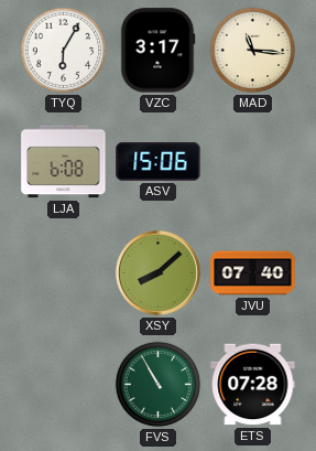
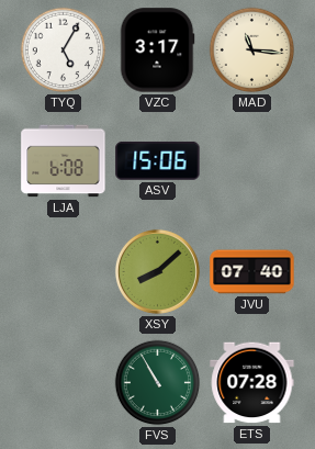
TYQ: 6:05 -> 5:05
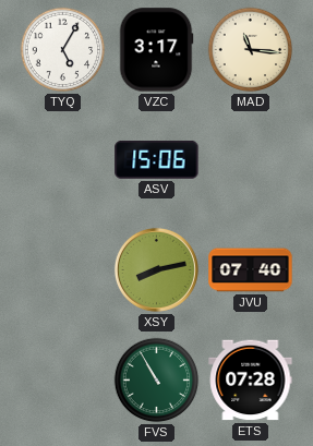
LJA: 6:08 -> none
XSY: 8:08 -> 8:13
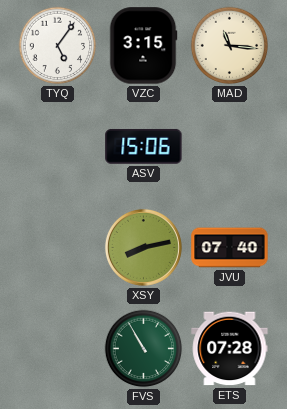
TYQ: 5:05 -> 5:06
VZC: 3:17 -> 3:15
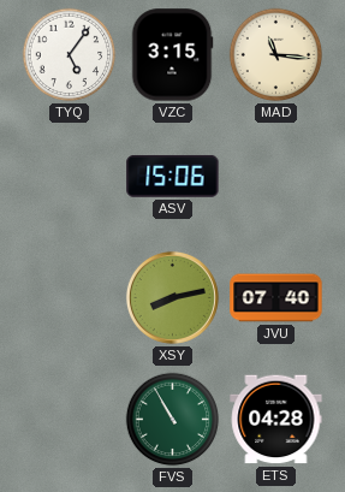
ETS: 07:28 -> 04:28
